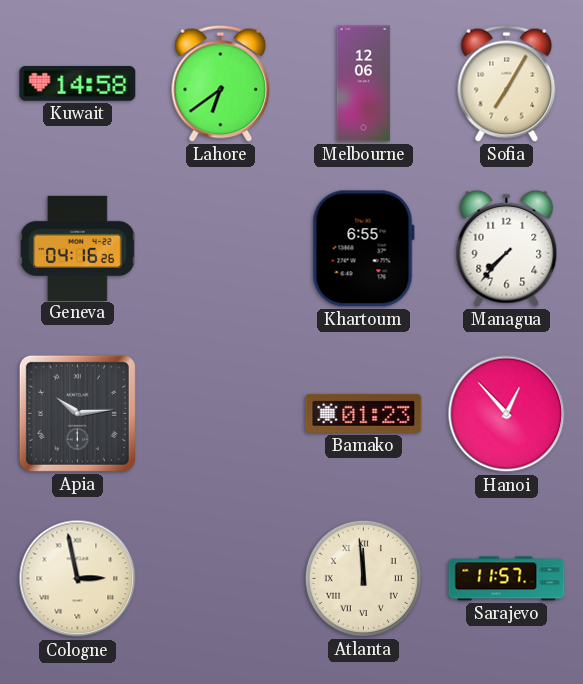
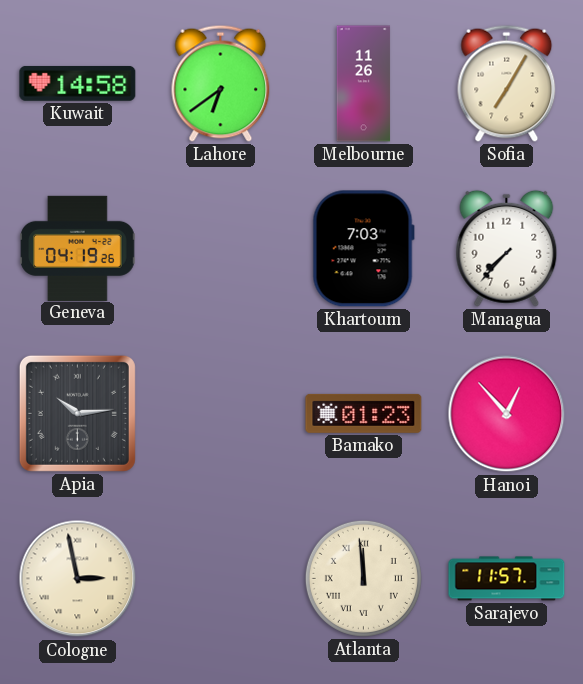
Melbourne: 12:06 -> 11:26
Geneva: 04:16 -> 04:19
Khartoum: 6:55 -> 7:03
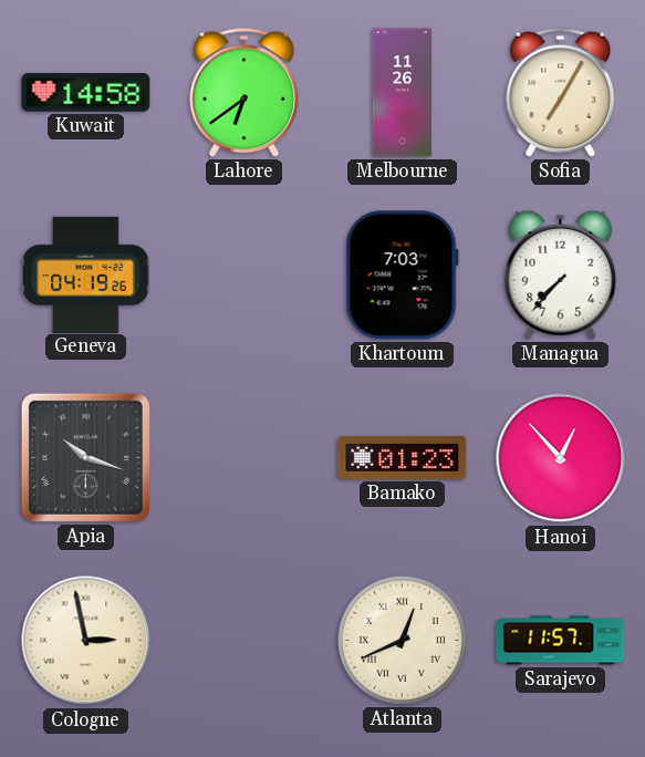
Apia: 10:14 -> 10:18
Atlanta: 11:59 -> 12:41
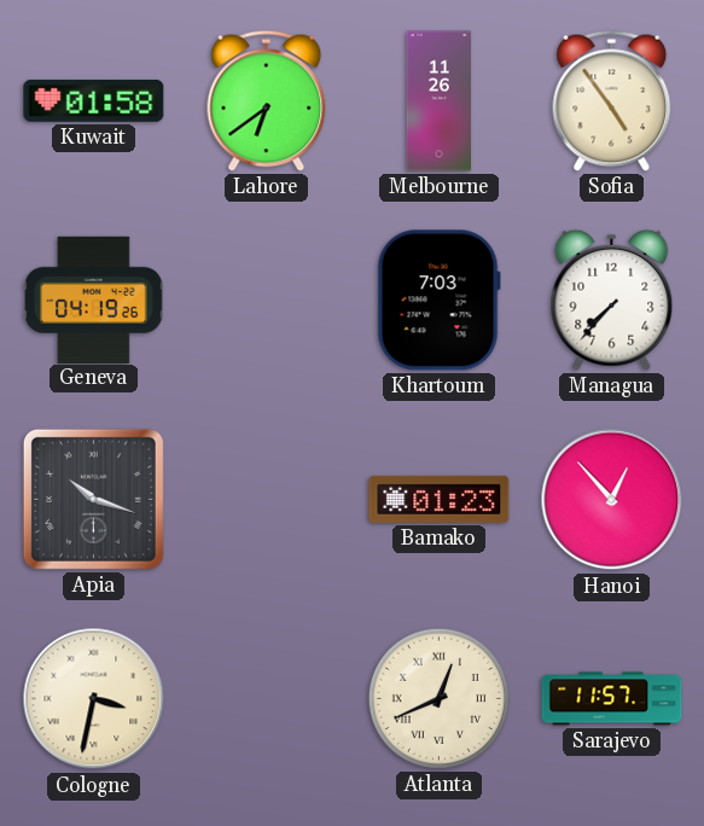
Kuwait: 14:58 -> 01:58
Sofia: 7:05 -> 4:54
Cologne: 2:58 -> 3:32
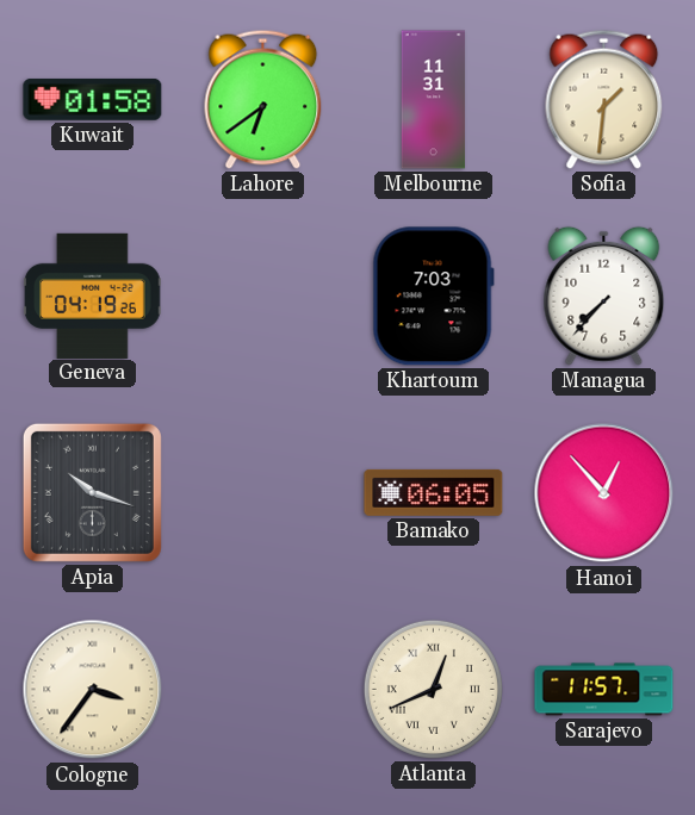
Melbourne: 11:26 -> 11:31
Sofia: 4:54 -> 1:31
Bamako: 01:23 -> 06:05
Cologne: 3:32 -> 3:36
